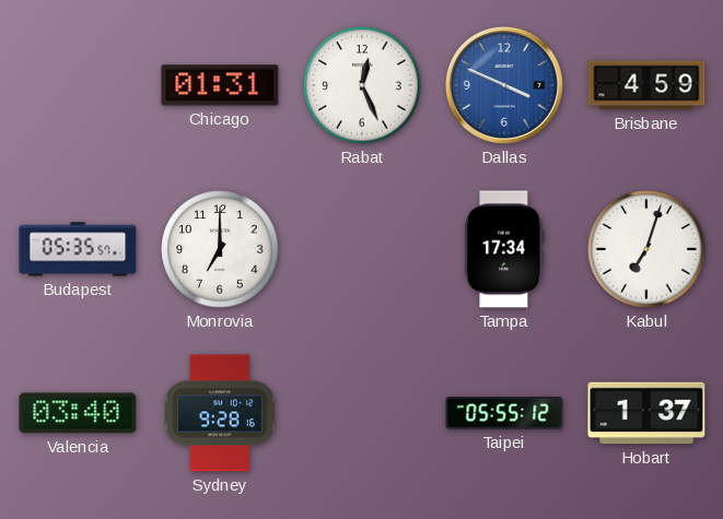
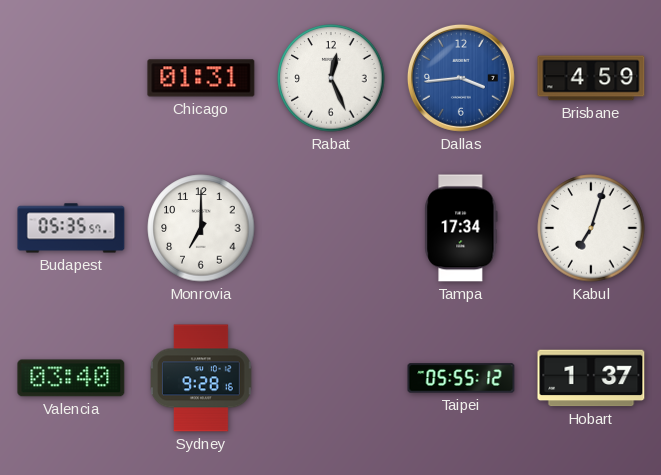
Dallas: 3:49 -> 3:44
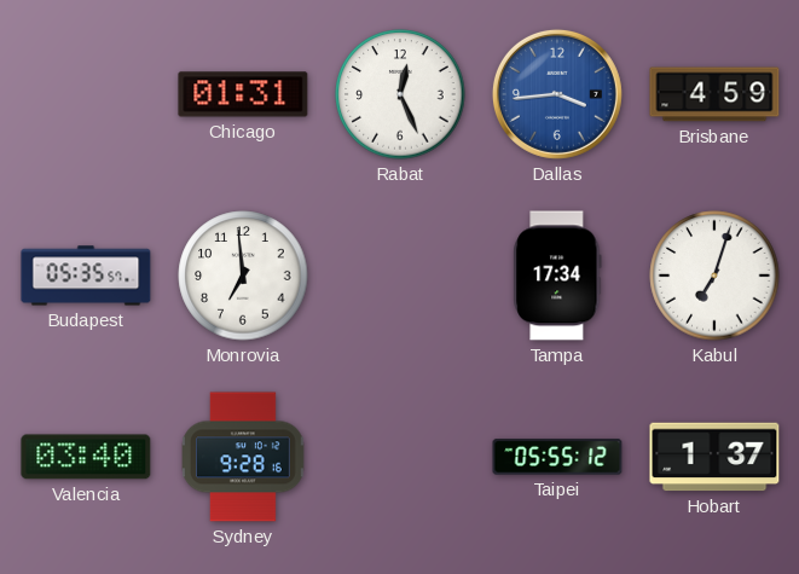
Monrovia: 7:00 -> 6:59
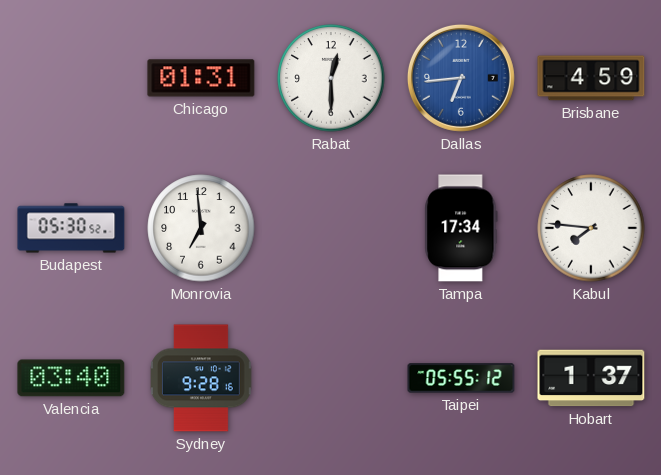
Rabat: 12:26 -> 12:30
Dallas: 3:44 -> 6:44
Budapest: 05:35 -> 05:30
Kabul: 7:03 -> 7:46
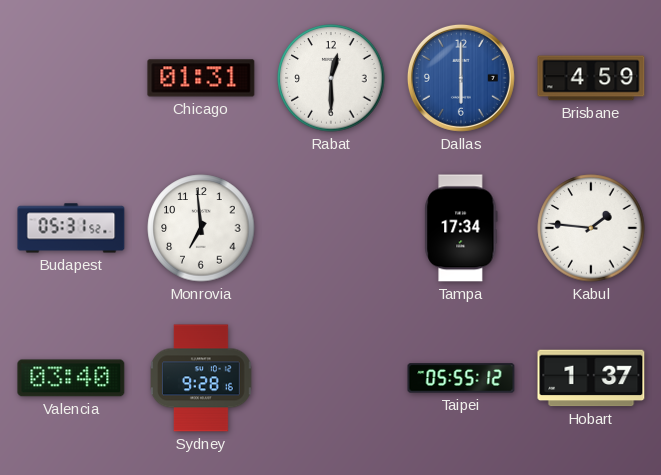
Dallas: 6:44 -> 6:00
Budapest: 05:30 -> 05:31
Kabul: 7:46 -> 1:46
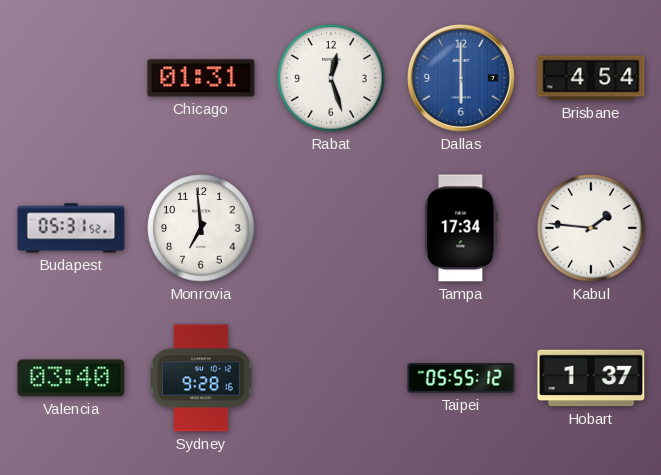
Rabat: 12:30 -> 12:27
Brisbane: 4:59 -> 4:54
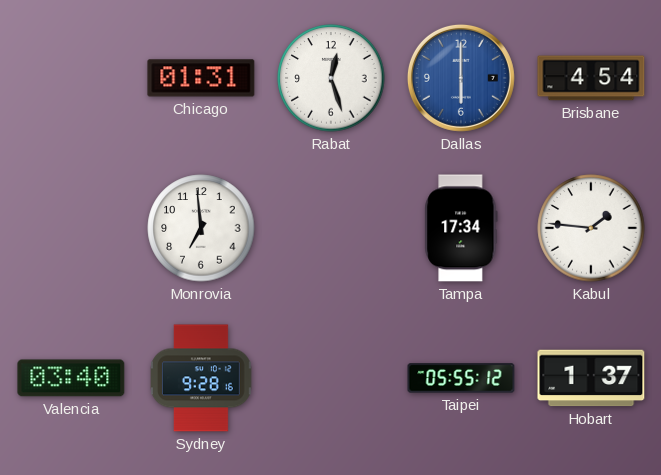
Budapest: 05:31 -> none
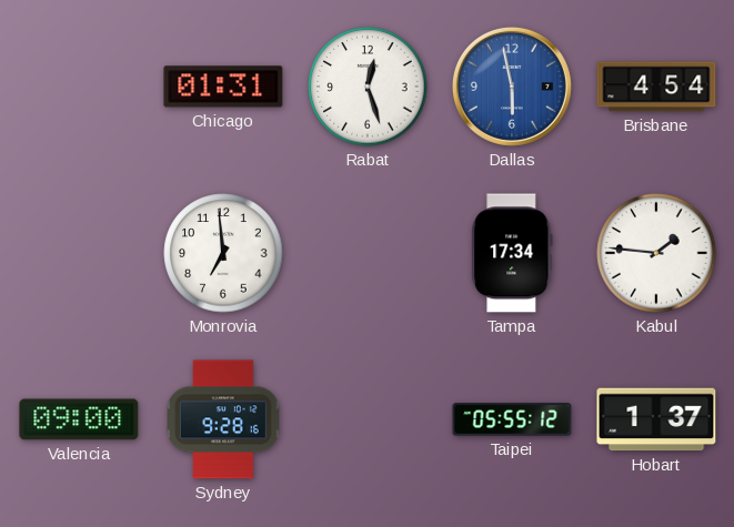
Dallas: 6:00 -> 5:58
Valencia: 03:40 -> 09:00
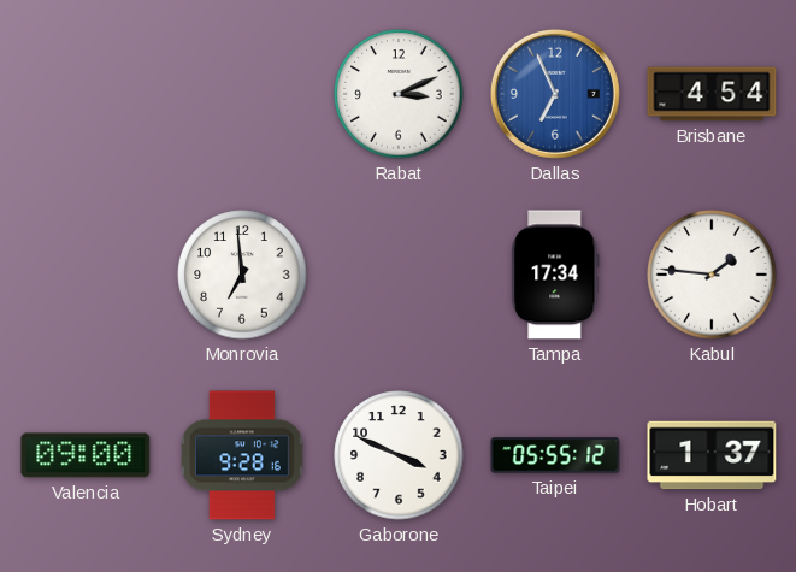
Chicago: 01:31 -> none
Rabat: 12:27 -> 3:11
Dallas: 5:58 -> 6:56
Gaborone: none -> 3:49
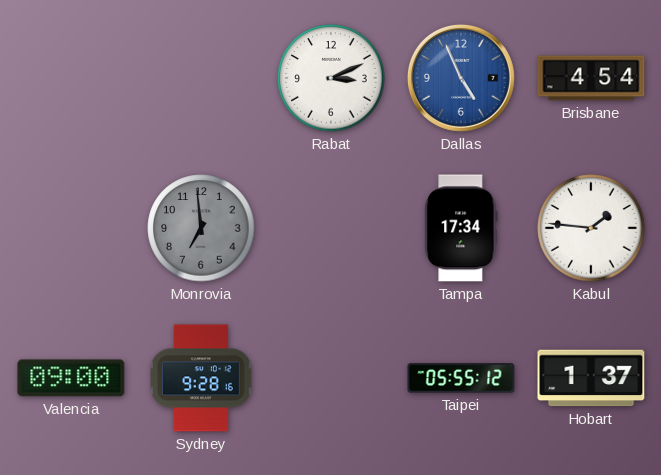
Dallas: 6:56 -> 4:56
Monrovia dial: white -> grey
Gaborone: 3:49 -> none
